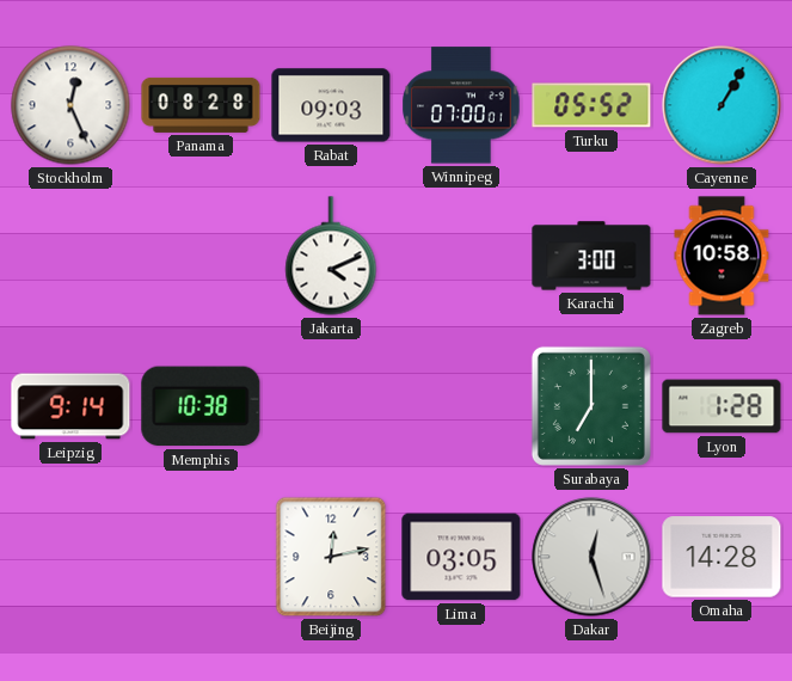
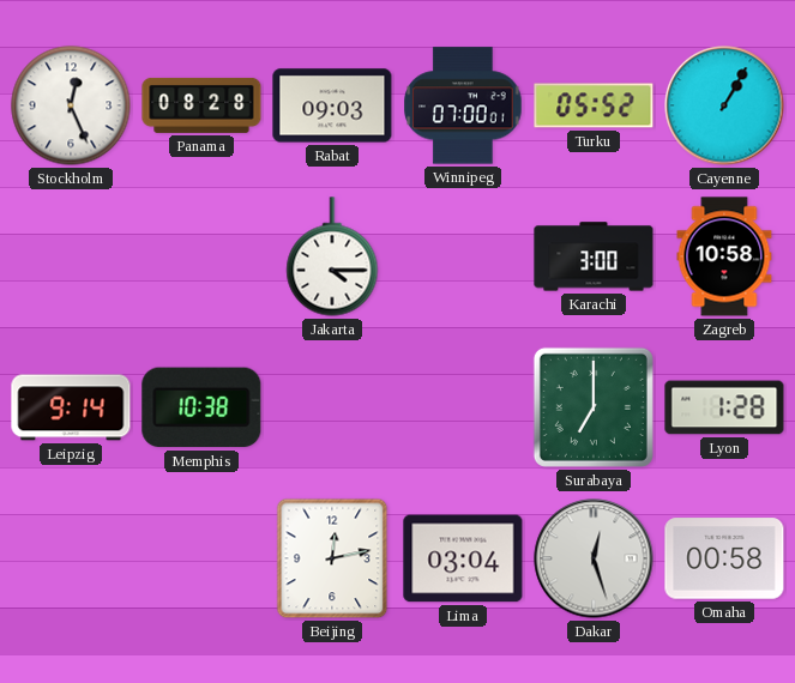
Jakarta: 4:11 -> 4:15
Lima: 03:05 -> 03:04
Omaha: 14:28 -> 00:58
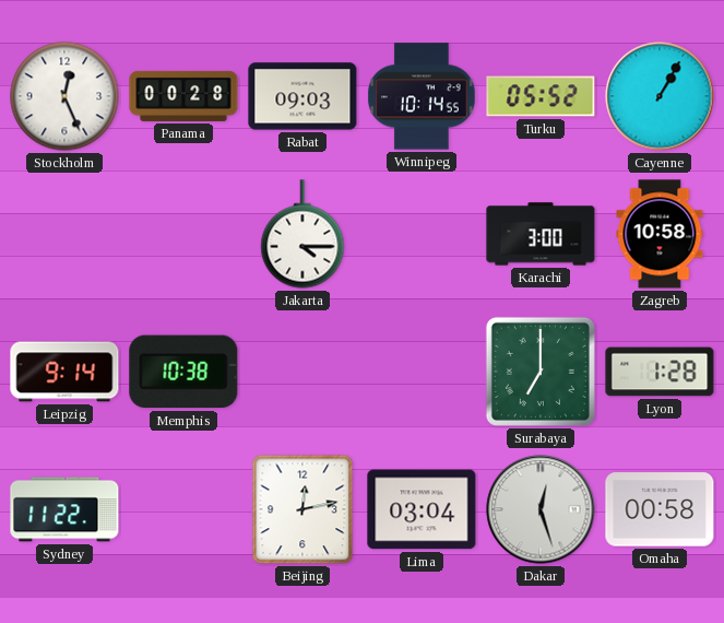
Panama: 08:28 -> 00:28
Winnipeg: 07:00 -> 10:14
Sydney: none -> 11:22
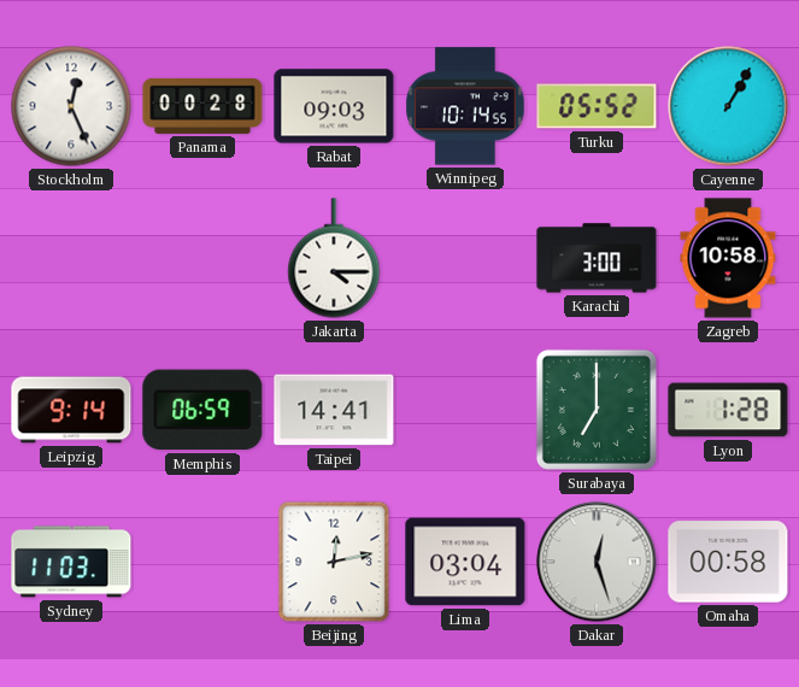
Memphis: 10:38 -> 06:59
Taipei: none -> 14:41
Sydney: 11:22 -> 11:03
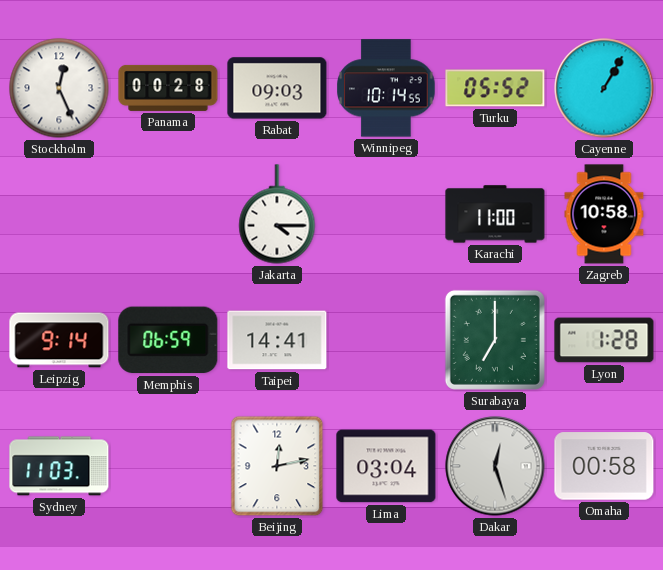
Karachi: 3:00 -> 11:00
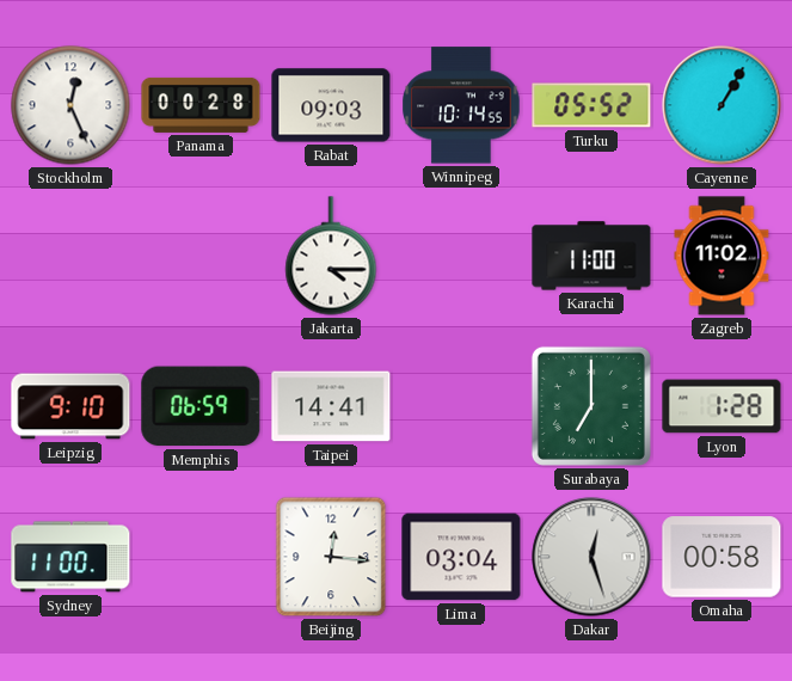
Zagreb: 10:58 -> 11:02
Leipzig: 9:14 -> 9:10
Sydney: 11:03 -> 11:00
Beijing: 12:13 -> 12:16
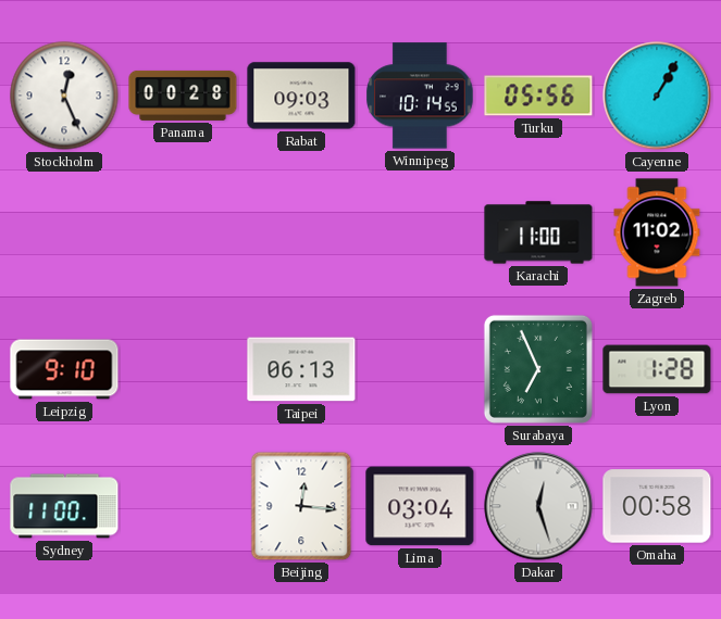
Turku: 05:52 -> 05:56
Jakarta: 4:15 -> none
Memphis: 06:59 -> none
Taipei: 14:41 -> 06:13
Surabaya: 7:00 -> 6:56
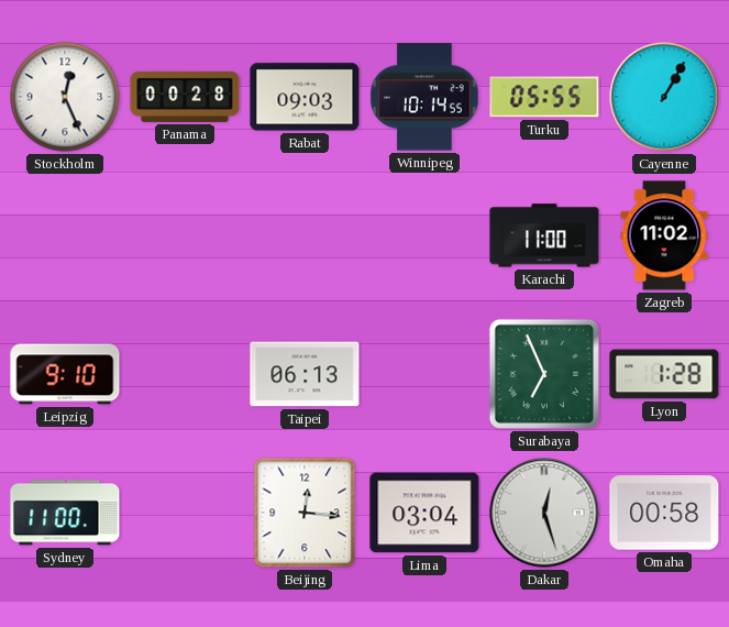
Turku: 05:56 -> 05:55
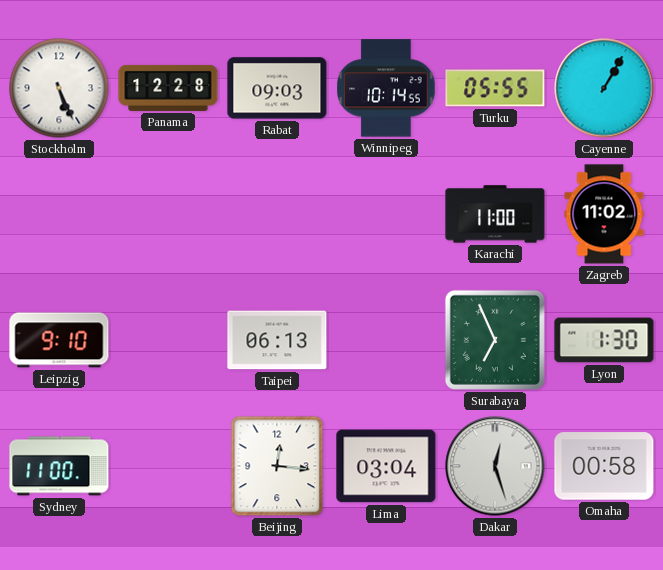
Stockholm: 12:26 -> 5:26
Panama: 00:28 -> 12:28
Lyon: 1:28 -> 1:30
